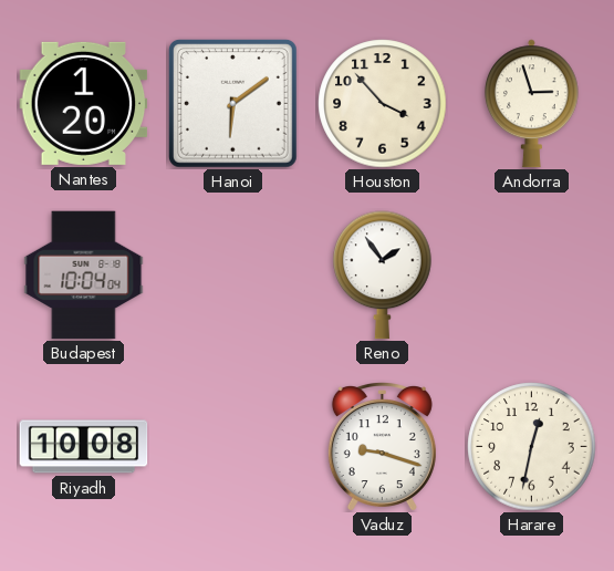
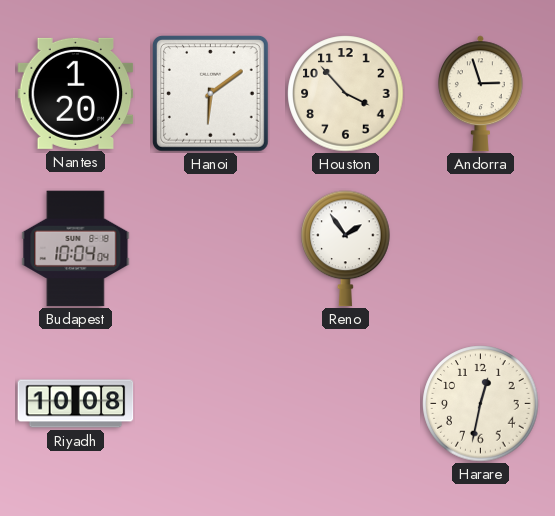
Vaduz: 9:18 -> none
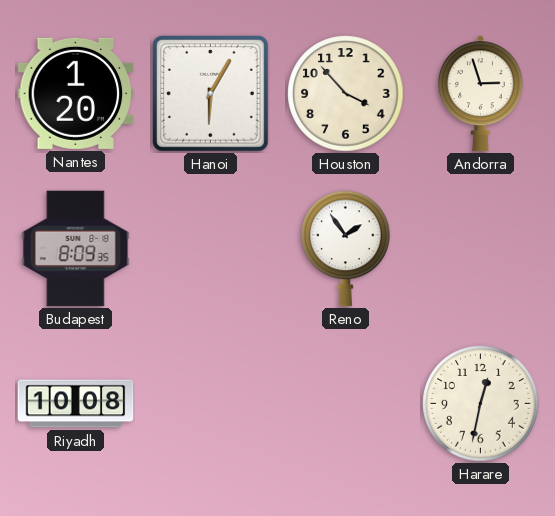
Hanoi: 6:09 -> 6:05
Budapest: 10:04 -> 8:09
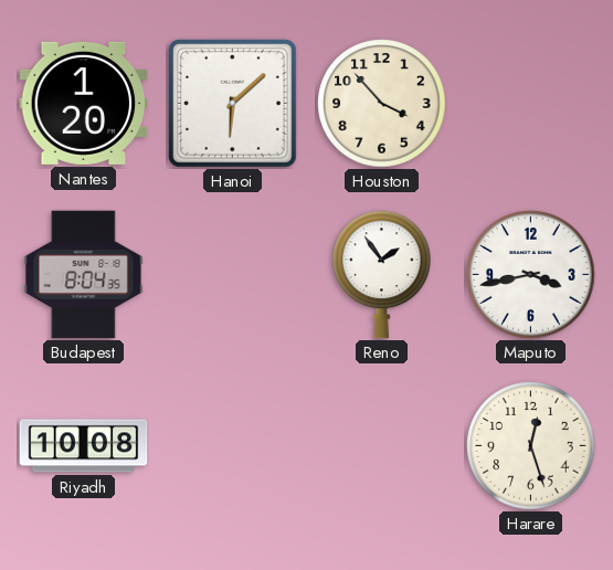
Hanoi: 6:05 -> 6:08
Andorra: 2:57 -> none
Budapest: 8:09 -> 8:04
Maputo: none -> 3:43
Harare: 12:32 -> 12:27
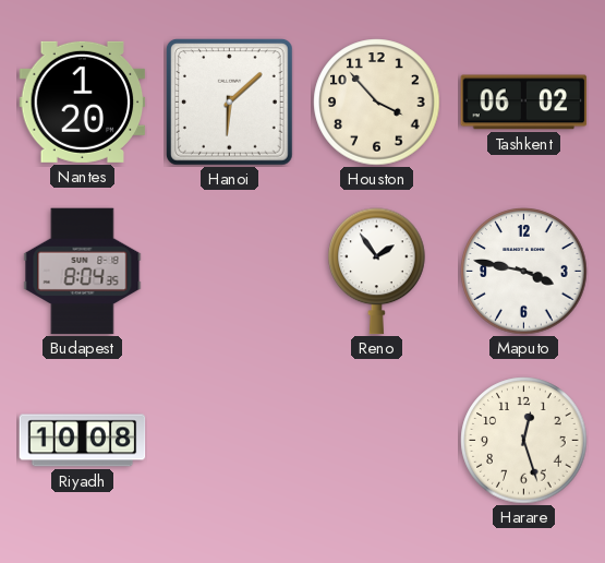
Tashkent: none -> 06:02
Maputo: 3:43 -> 3:47
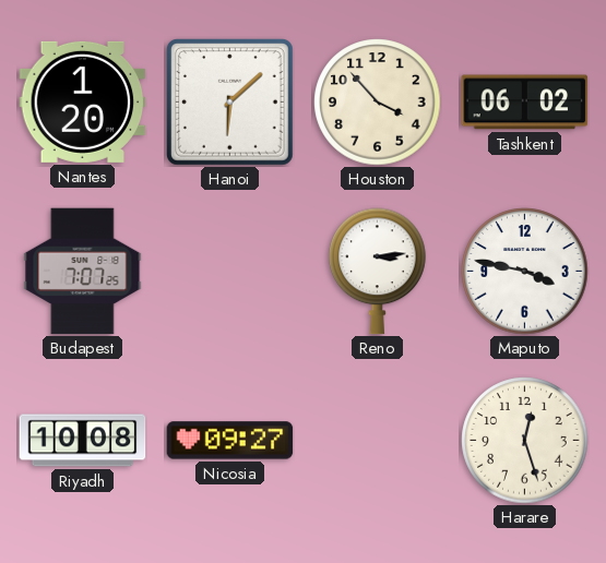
Budapest: 8:04 -> 7:07
Reno: 1:54 -> 3:14
Nicosia: none -> 09:27
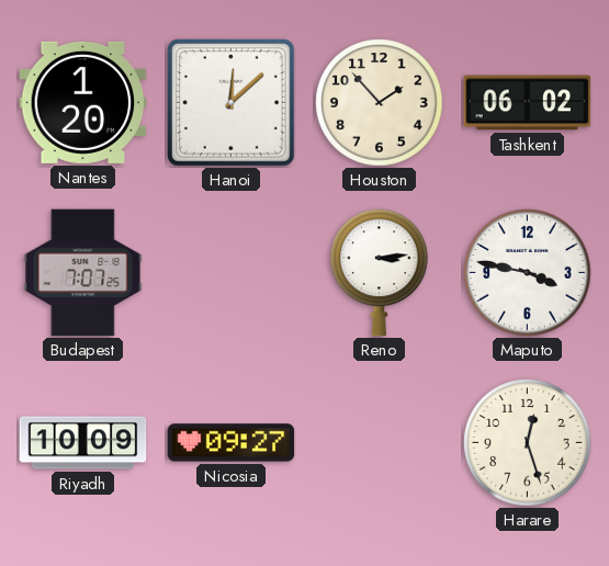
Hanoi: 6:08 -> 12:08
Houston: 3:53 -> 1:53
Riyadh: 10:08 -> 10:09
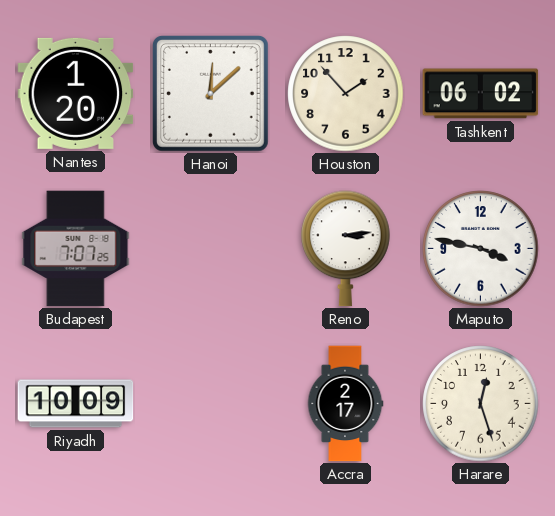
Nicosia: 09:27 -> none
Accra: none -> 2:17
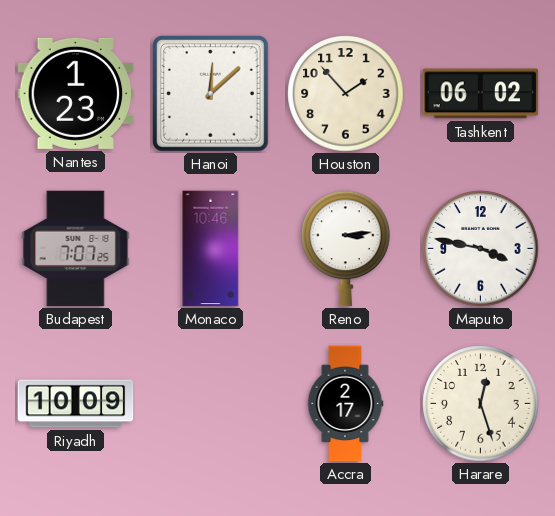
Nantes: 1:20 -> 1:23
Monaco: none -> 10:46
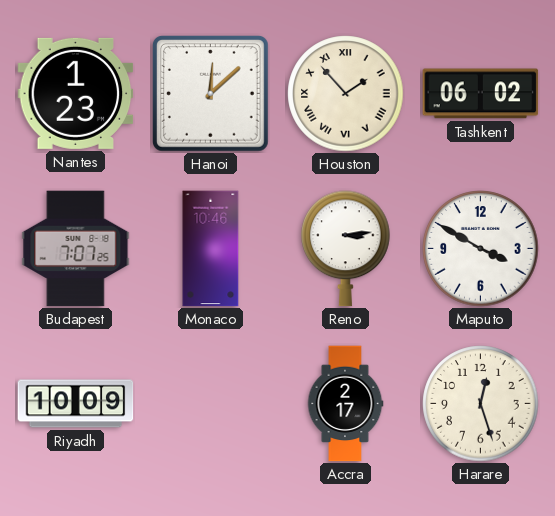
Houston numerals: Arabic -> Roman
Maputo: 3:47 -> 3:50
